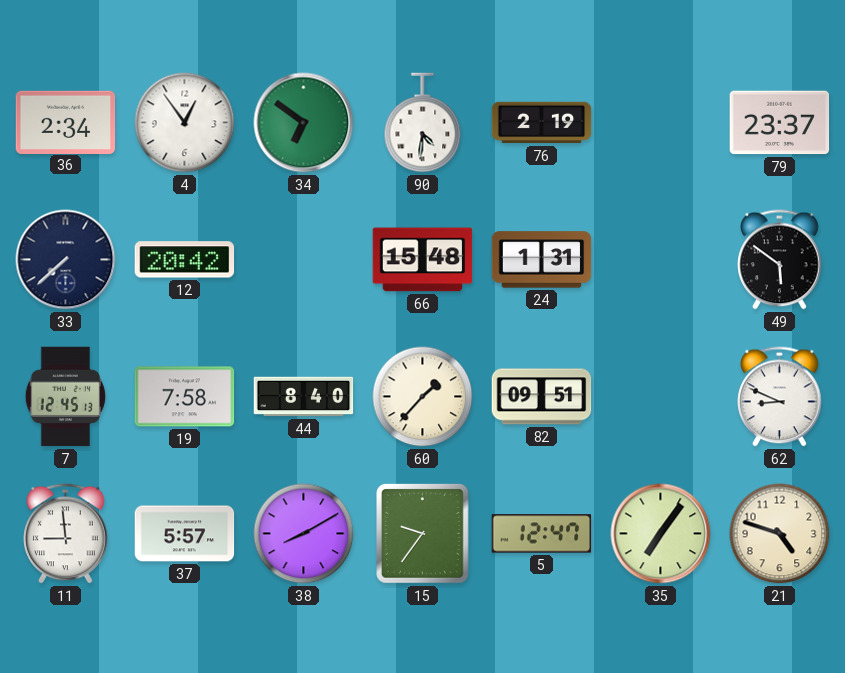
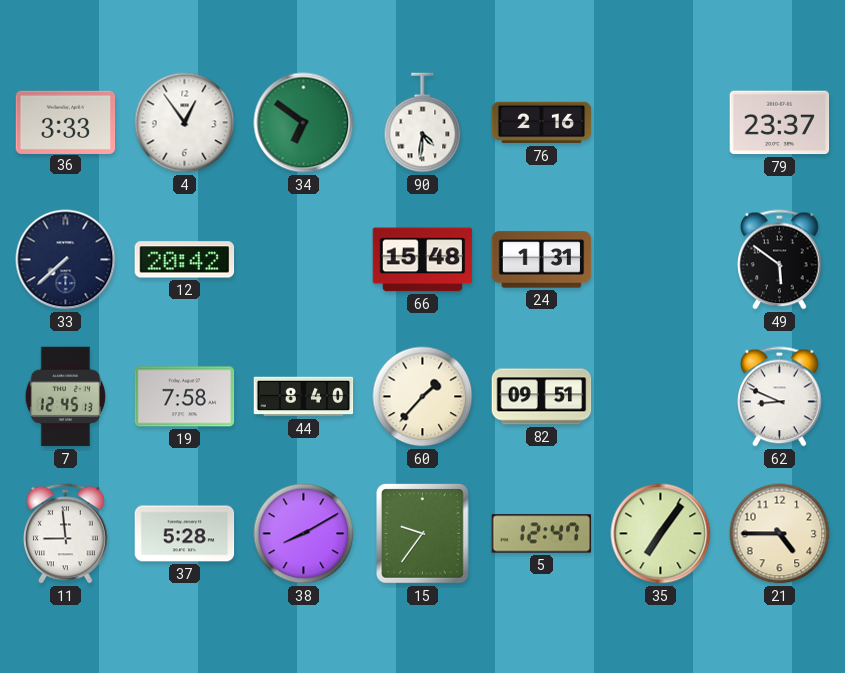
36: 2:34 -> 3:33
76: 2:19 -> 2:16
37: 5:57 -> 5:28
21: 4:48 -> 4:45
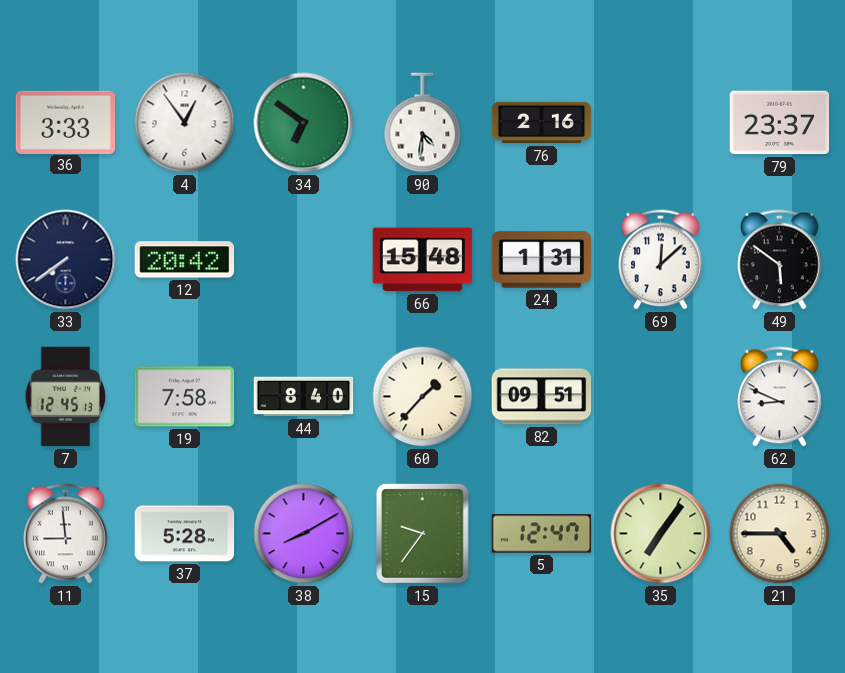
33: 7:38 -> 7:39
69: none -> 12:08
